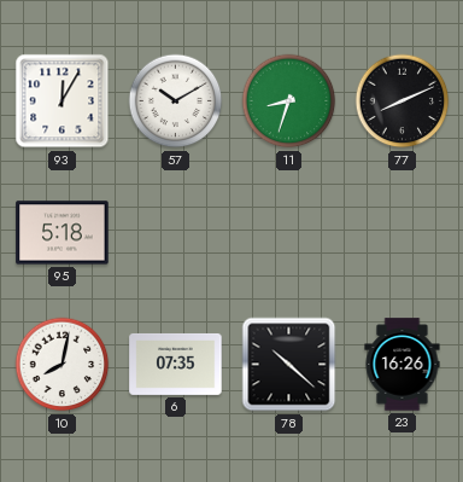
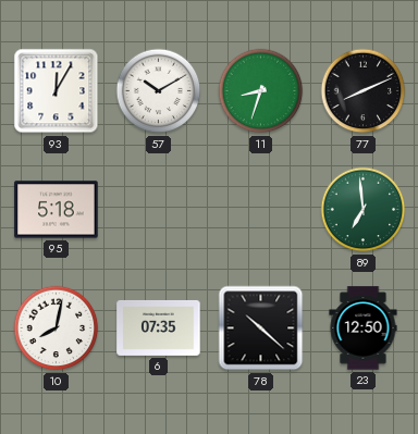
89: none -> 6:59
23: 16:26 -> 12:50
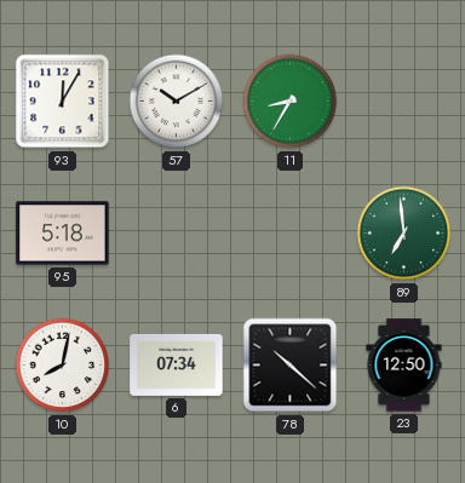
11: 8:33 -> 8:35
77: 8:11 -> none
6: 07:35 -> 07:34
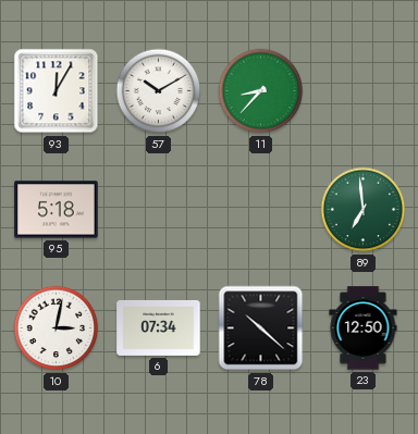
11: 8:35 -> 8:37
10: 8:02 -> 3:02
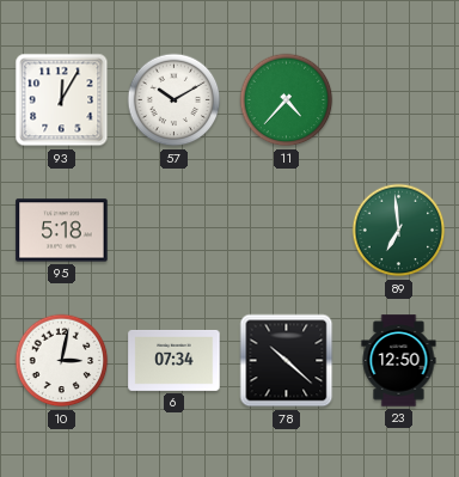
11: 8:37 -> 4:37
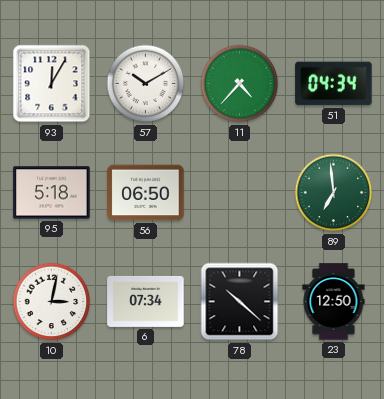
51: none -> 04:34
56: none -> 06:50
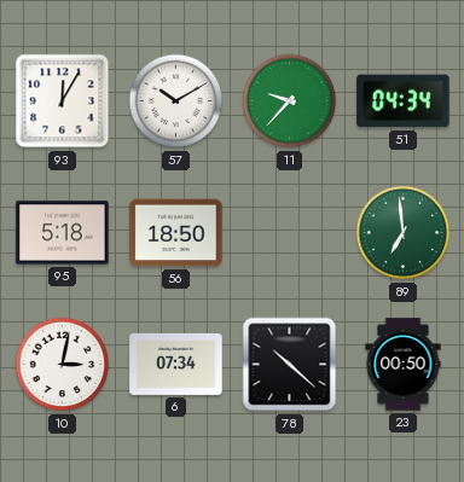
11: 4:37 -> 9:37
56: 06:50 -> 18:50
23: 12:50 -> 00:50
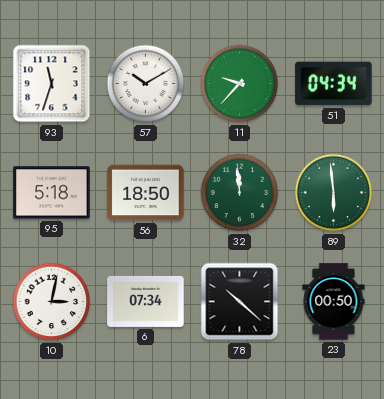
93: 12:05 -> 11:33
32: none -> 11:59
89: 6:59 -> 5:59
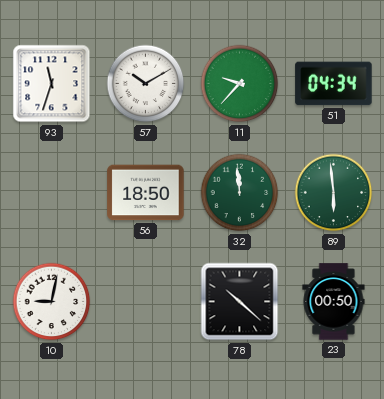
95: 5:18 -> none
10: 3:02 -> 9:02
6: 07:34 -> none
